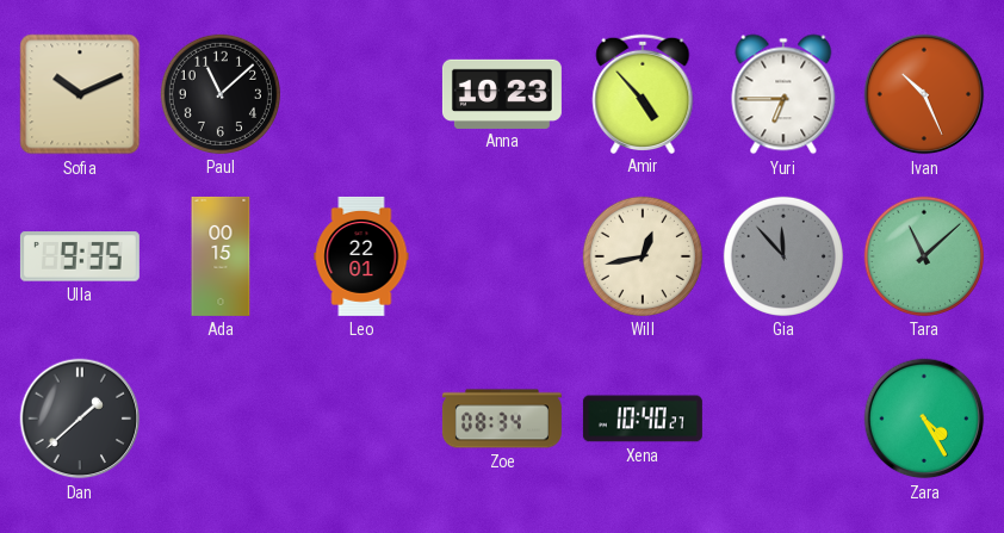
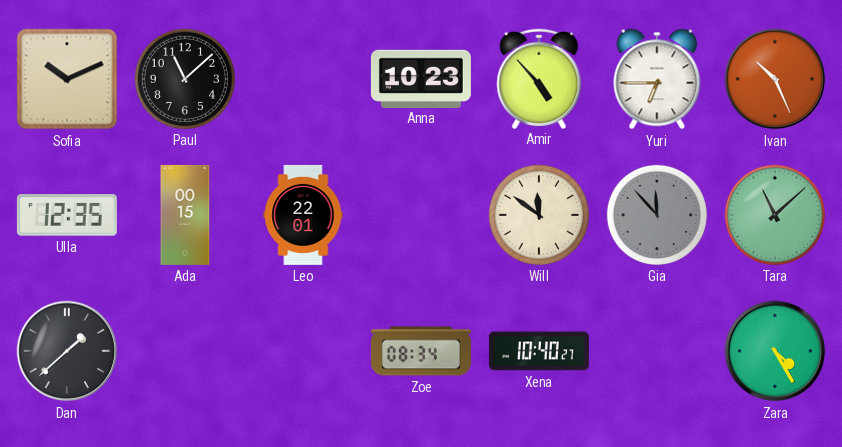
Ulla: 9:35 -> 12:35
Will: 12:43 -> 11:51
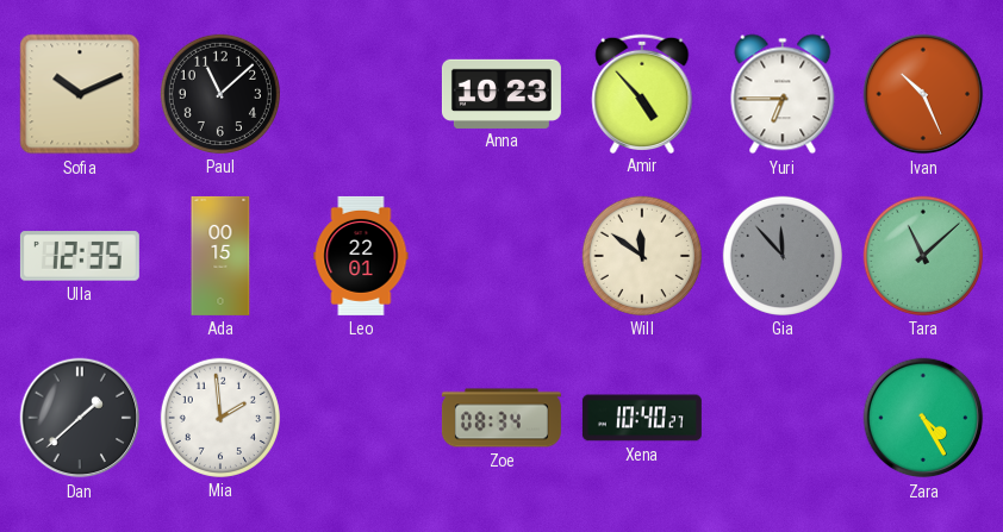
Mia: none -> 1:59
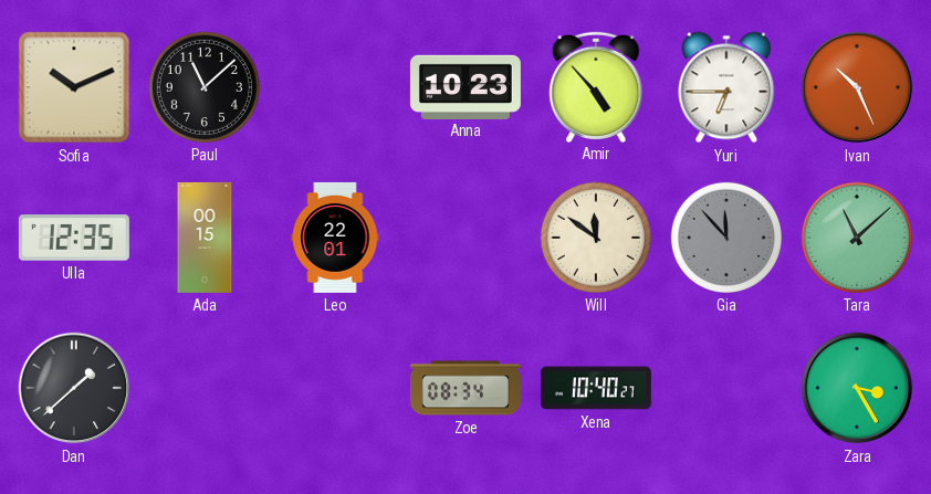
Mia: 1:59 -> none
Zara: 4:25 -> 3:25
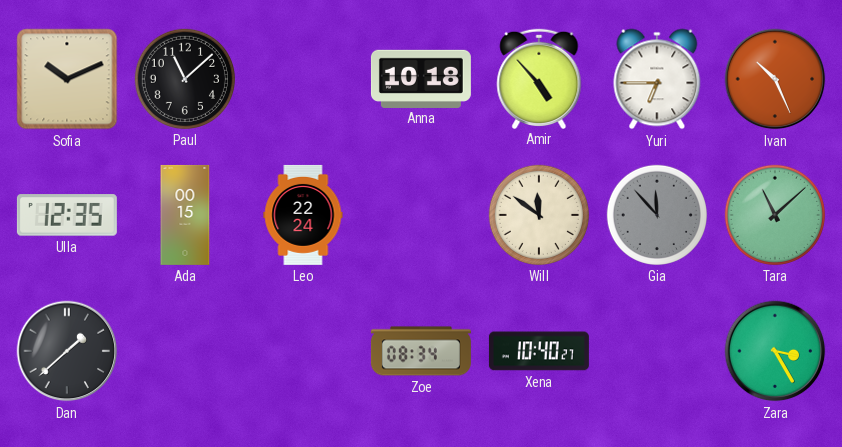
Anna: 10:23 -> 10:18
Leo: 22:01 -> 22:24
